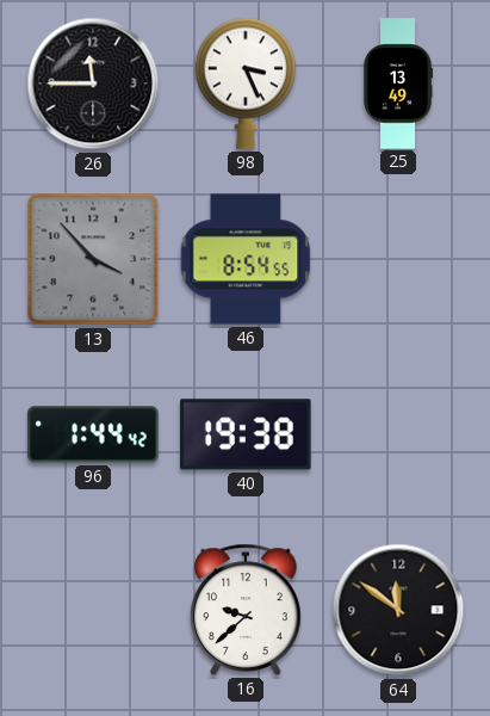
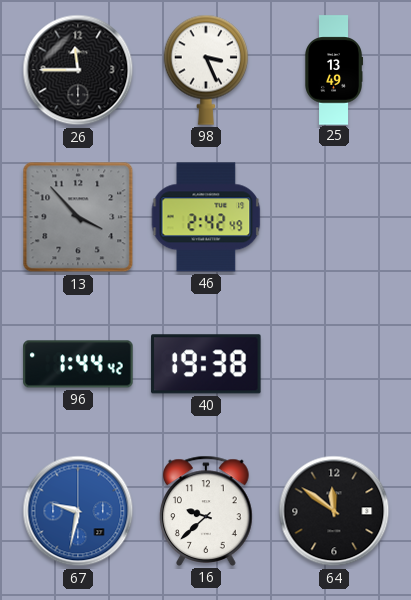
46: 8:54 -> 2:42
67: none -> 9:32
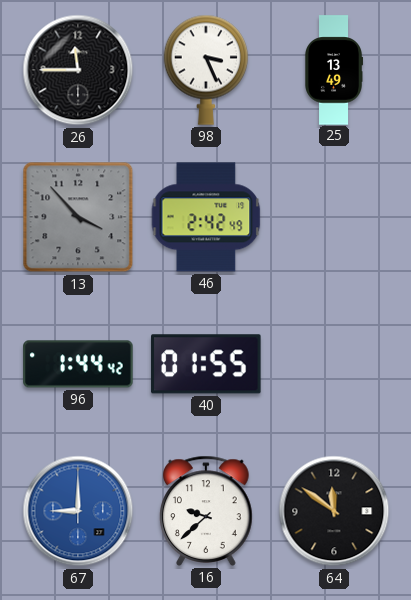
40: 19:38 -> 01:55
67: 9:32 -> 9:00
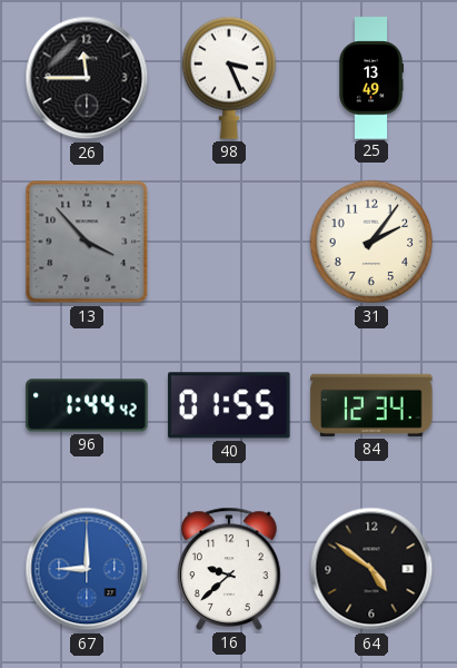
46: 2:42 -> none
31: none -> 2:06
84: none -> 12:34
64: 11:51 -> 4:51
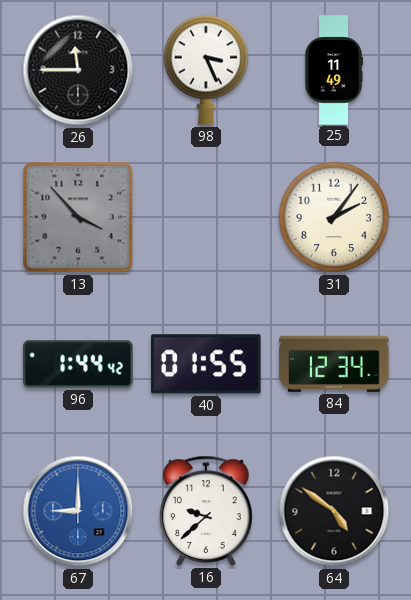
25: 13:49 -> 11:49
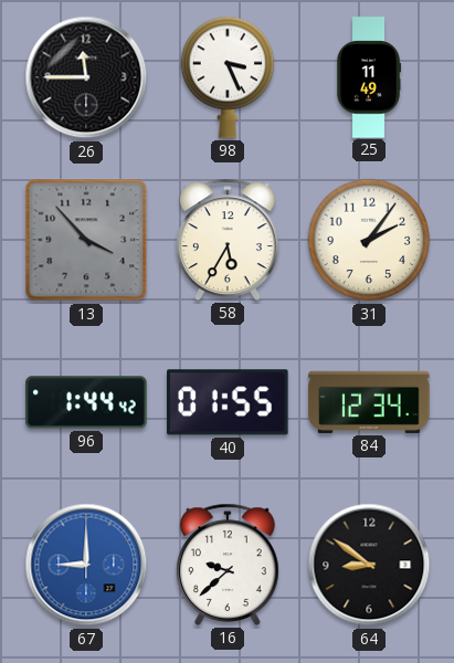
58: none -> 5:35
64: 4:51 -> 8:51
